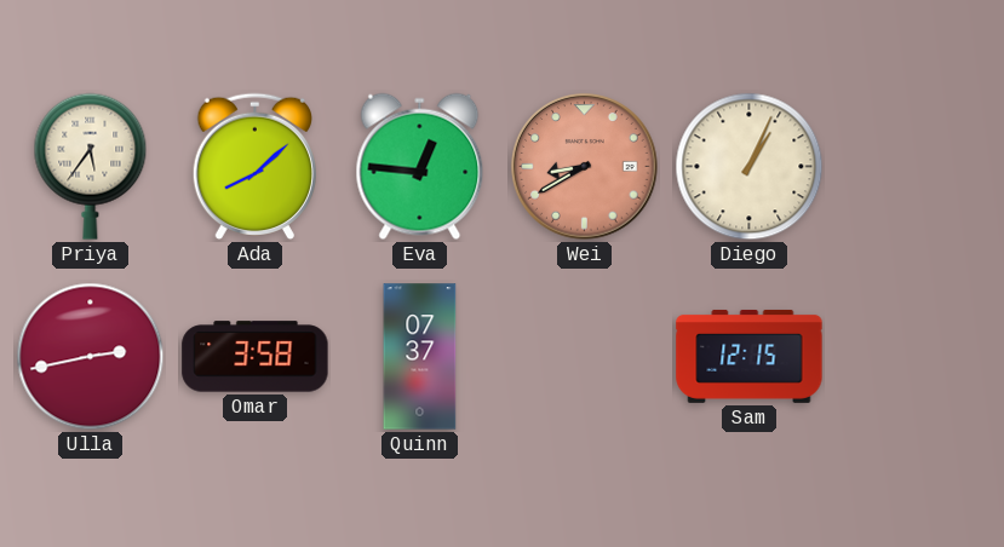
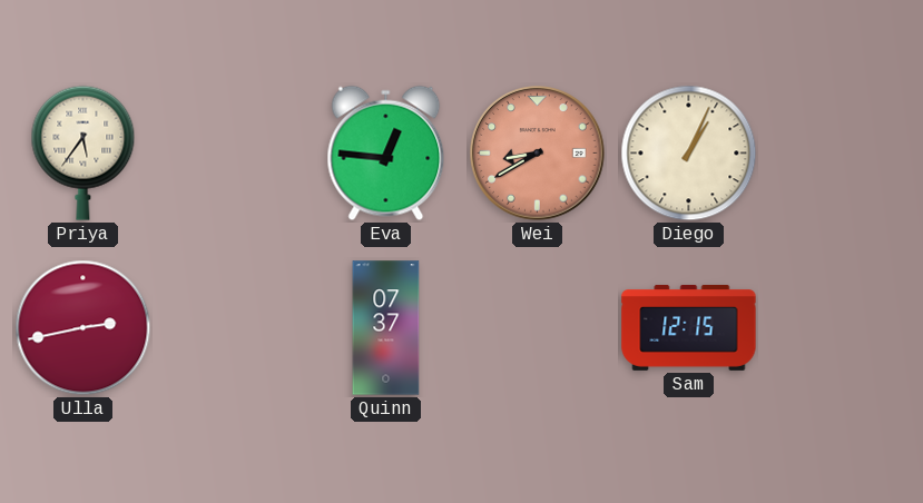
Ada: 8:08 -> none
Omar: 3:58 -> none
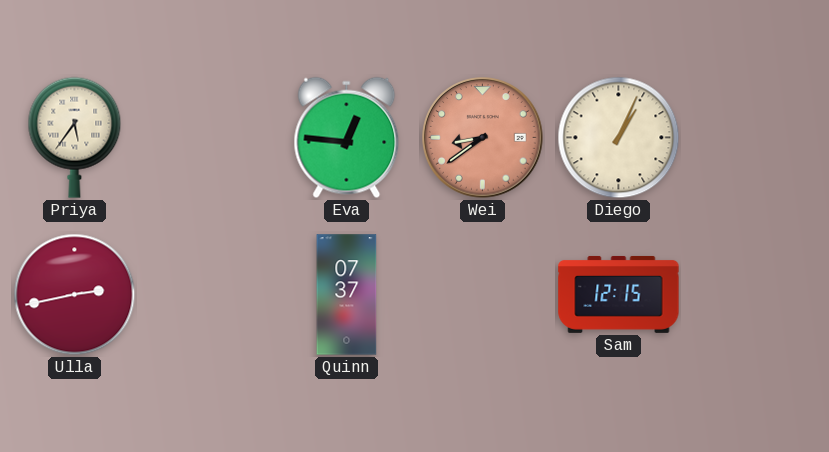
Wei: 8:40 -> 8:39
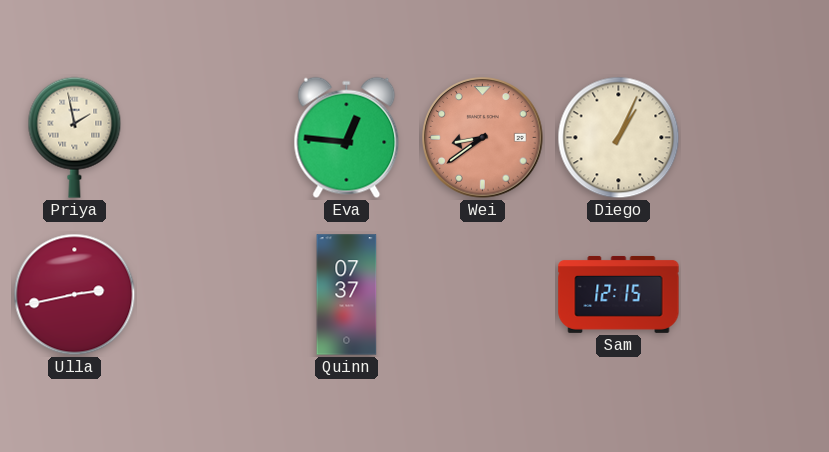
Priya: 5:36 -> 1:58
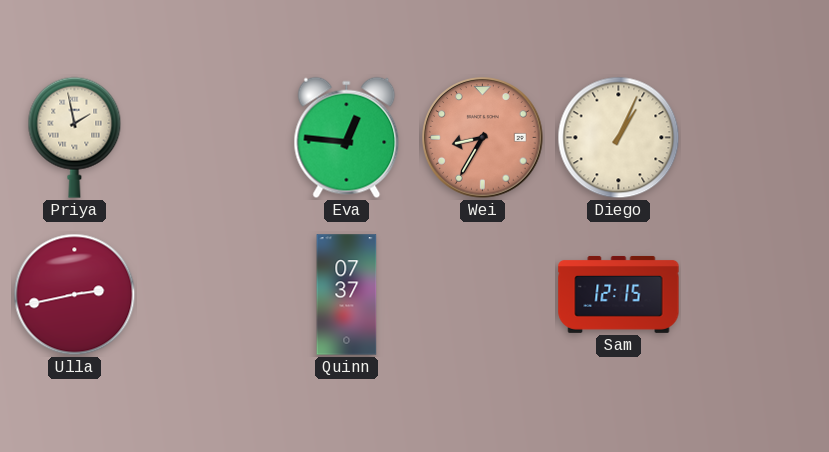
Wei: 8:39 -> 8:35
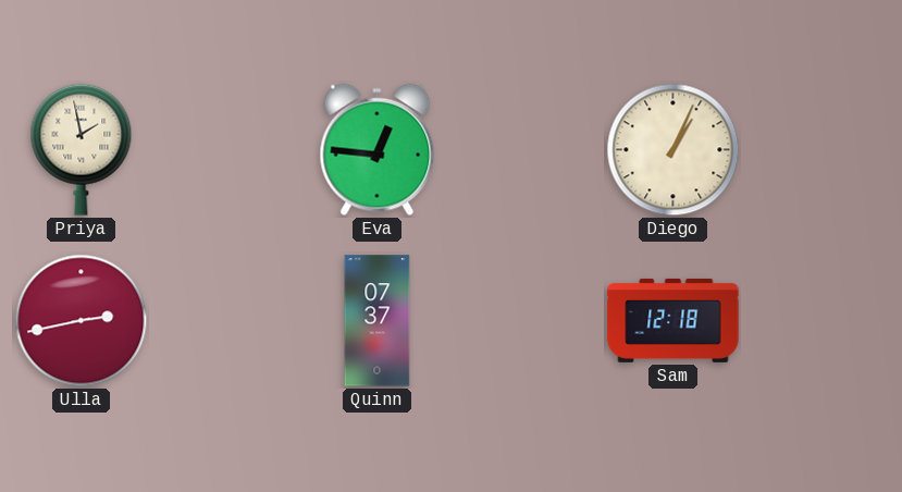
Wei: 8:35 -> none
Sam: 12:15 -> 12:18
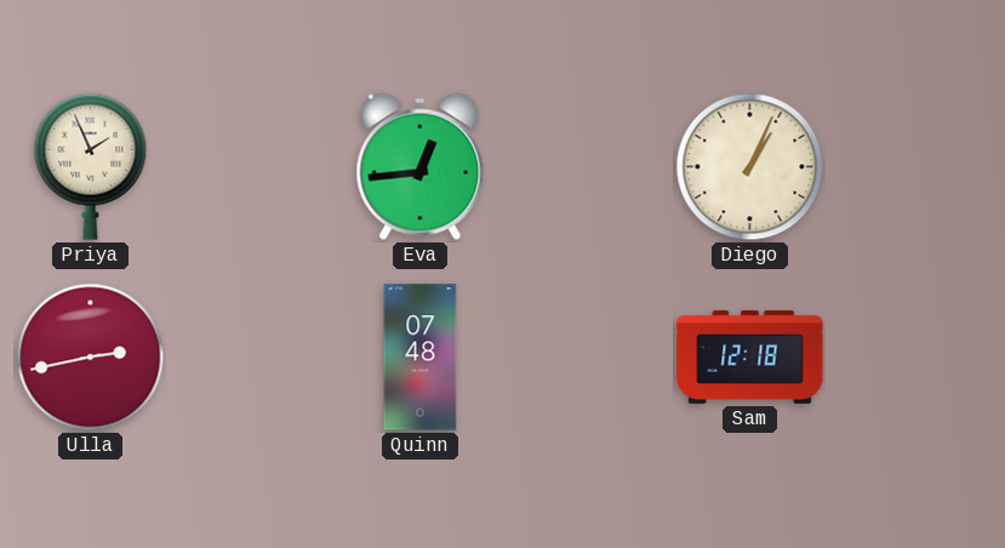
Priya: 1:58 -> 1:56
Eva: 12:46 -> 12:44
Quinn: 07:37 -> 07:48
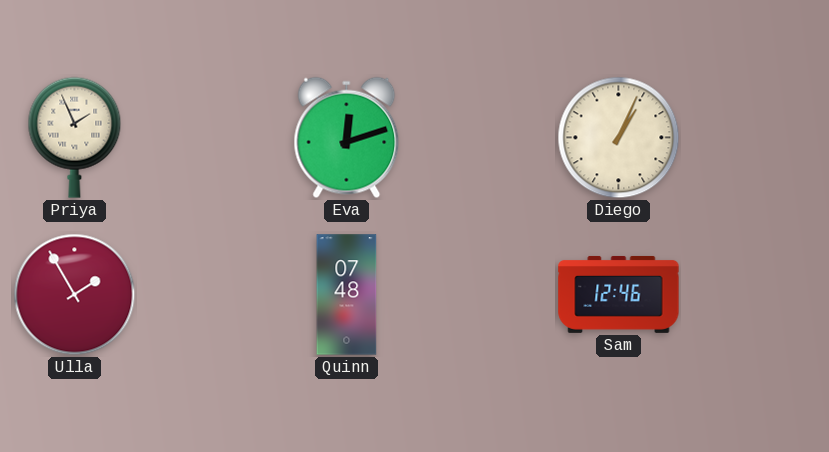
Eva: 12:44 -> 12:12
Ulla: 2:43 -> 1:55
Sam: 12:18 -> 12:46
